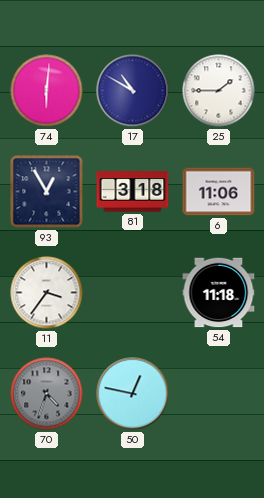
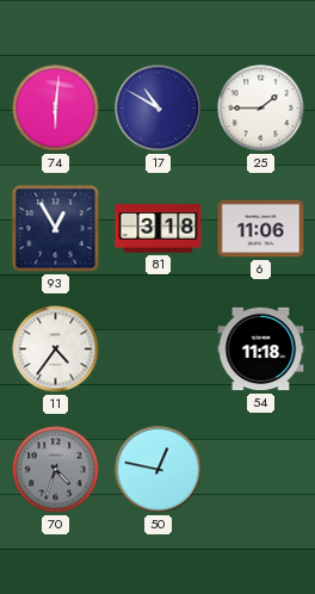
11: 3:36 -> 4:36
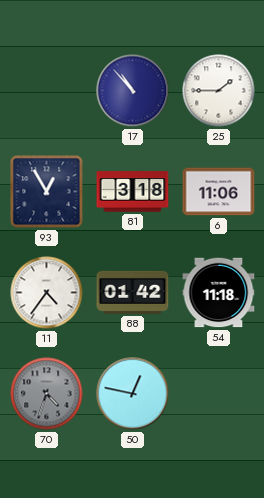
74: 6:01 -> none
17: 10:50 -> 10:53
88: none -> 01:42
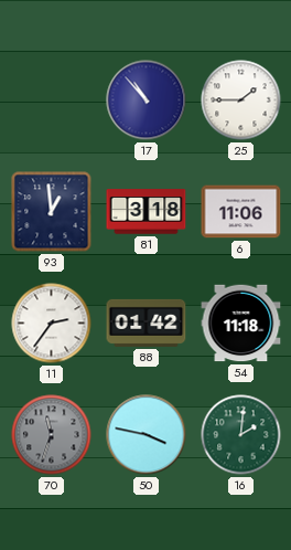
93: 12:55 -> 12:59
11: 4:36 -> 2:36
70: 4:33 -> 11:33
50: 12:47 -> 3:47
16: none -> 2:01
